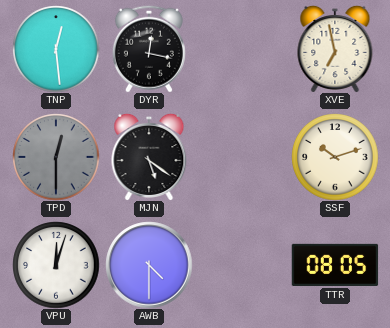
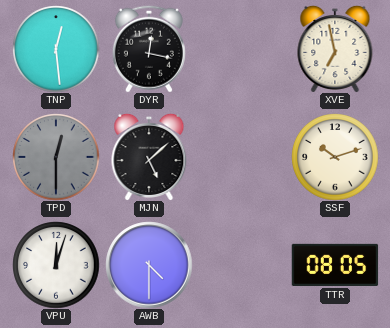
MJN: 5:21 -> 5:08
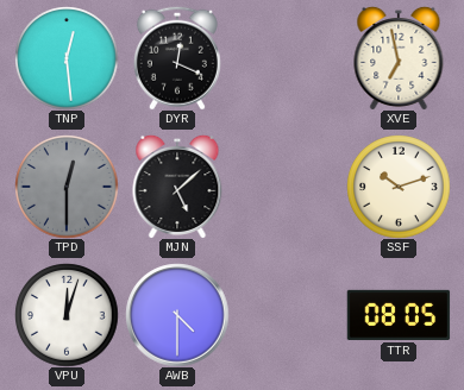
DYR: 12:17 -> 12:19
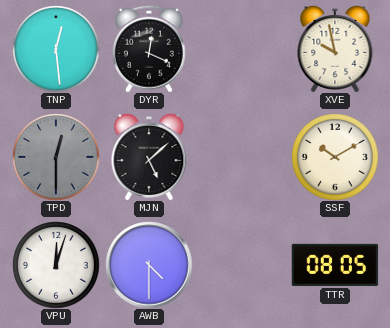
XVE: 6:58 -> 9:58
SSF: 10:12 -> 10:10
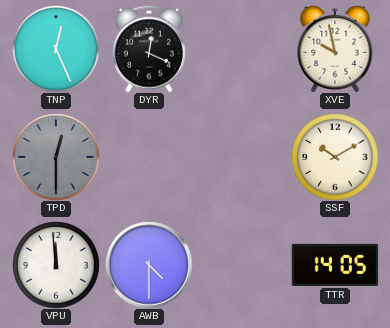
TNP: 12:29 -> 12:26
MJN: 5:08 -> none
VPU: 12:03 -> 11:59
TTR: 08:05 -> 14:05
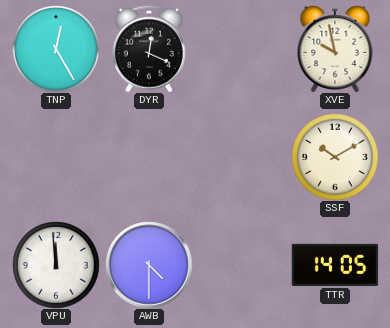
TNP: 12:26 -> 12:25
TPD: 12:30 -> none
